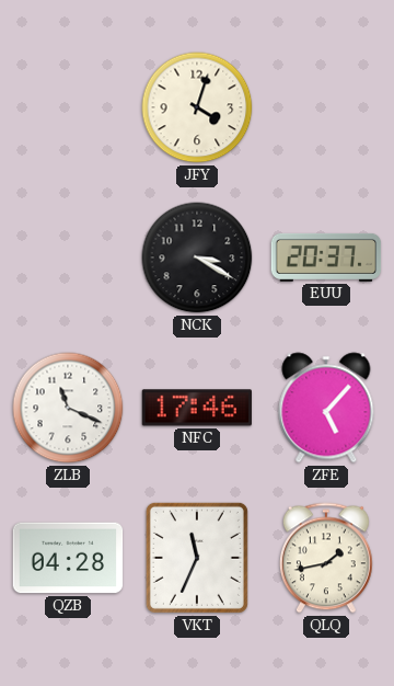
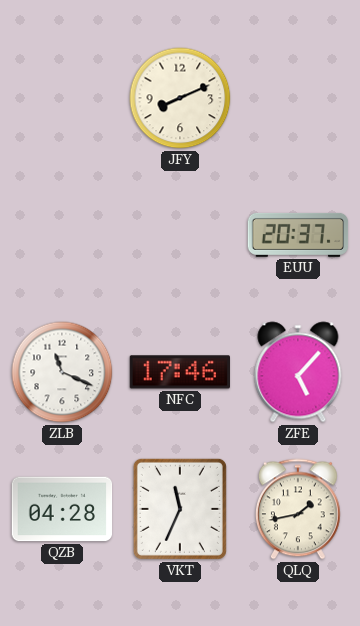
JFY: 4:03 -> 8:11
NCK: 3:20 -> none
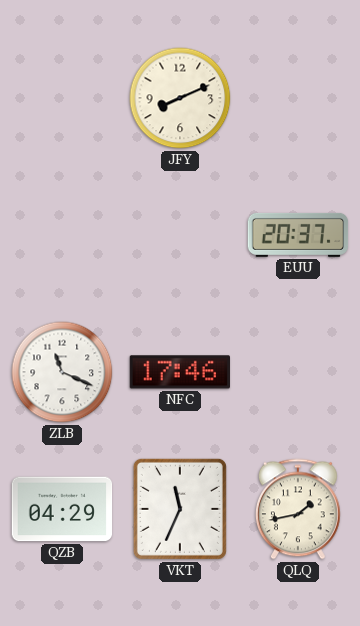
ZFE: 5:07 -> none
QZB: 04:28 -> 04:29
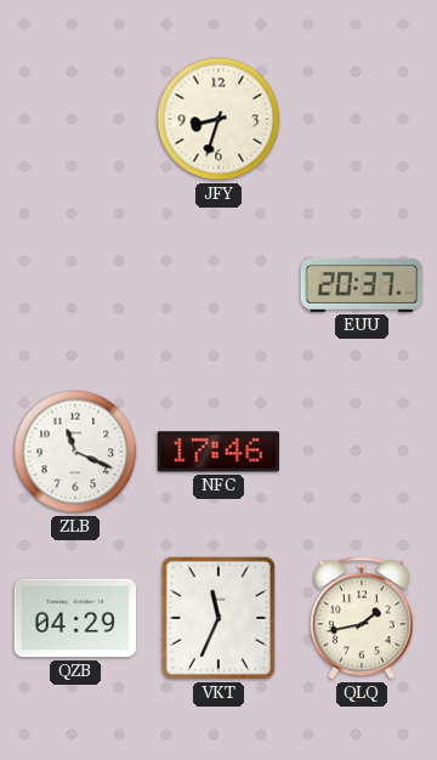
JFY: 8:11 -> 8:33
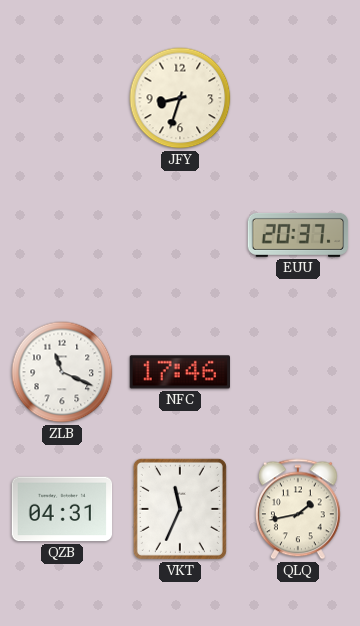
QZB: 04:29 -> 04:31
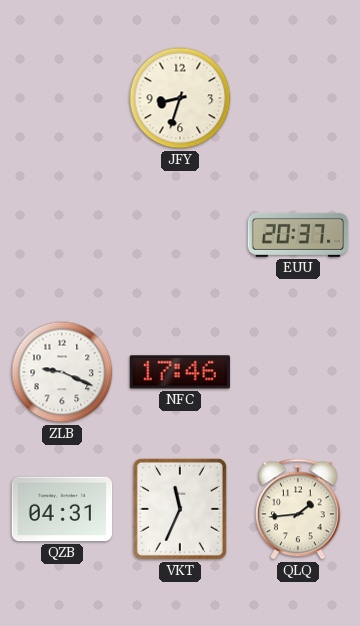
ZLB: 11:19 -> 9:19
QLQ: 1:43 -> 1:44
